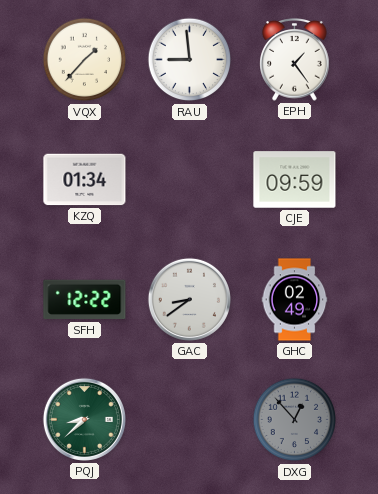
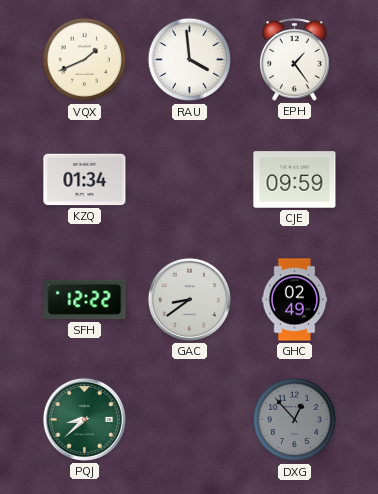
VQX: 1:37 -> 1:41
RAU: 8:59 -> 3:59
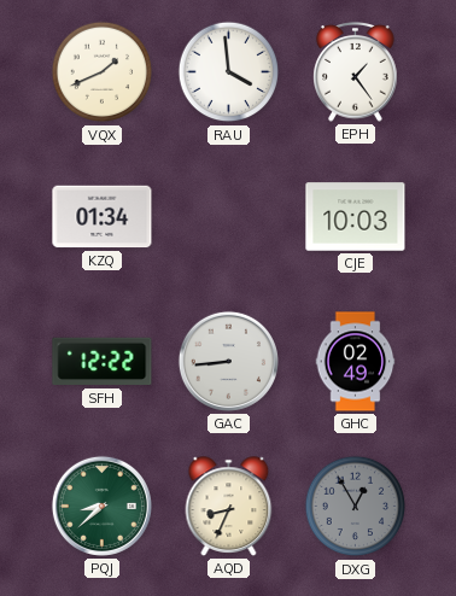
CJE: 09:59 -> 10:03
GAC: 8:39 -> 8:44
AQD: none -> 8:34
DXG: 12:53 -> 12:55
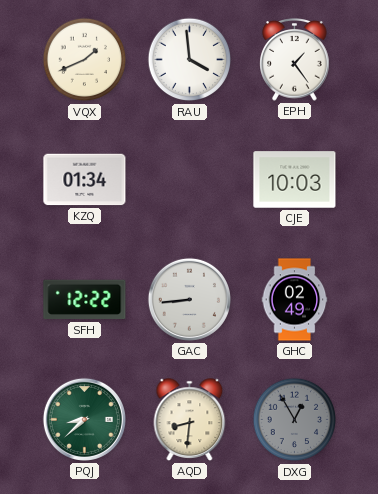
AQD: 8:34 -> 8:31
